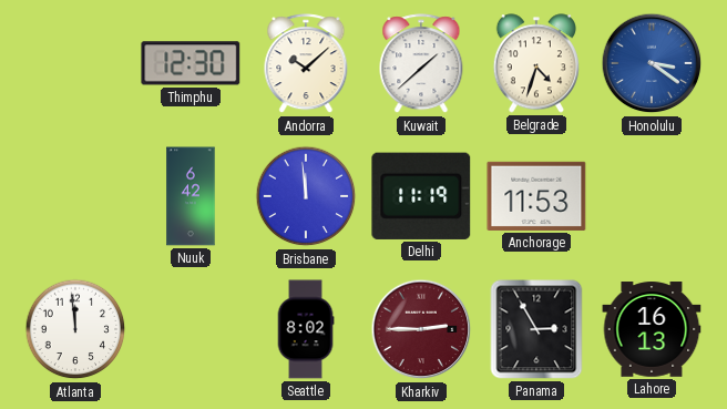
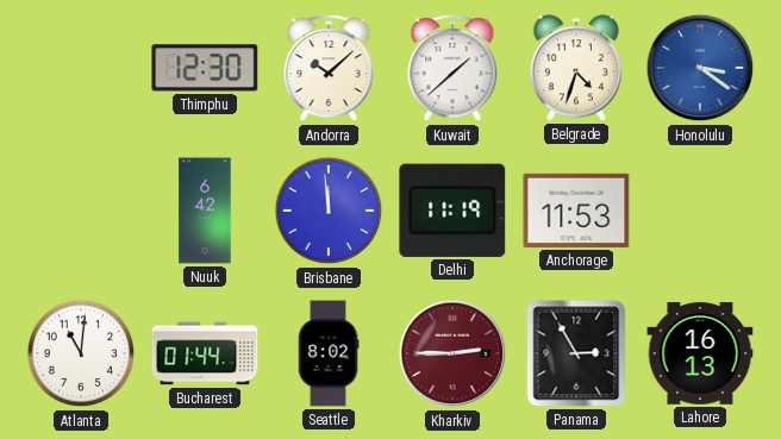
Atlanta: 11:59 -> 11:01
Bucharest: none -> 01:44
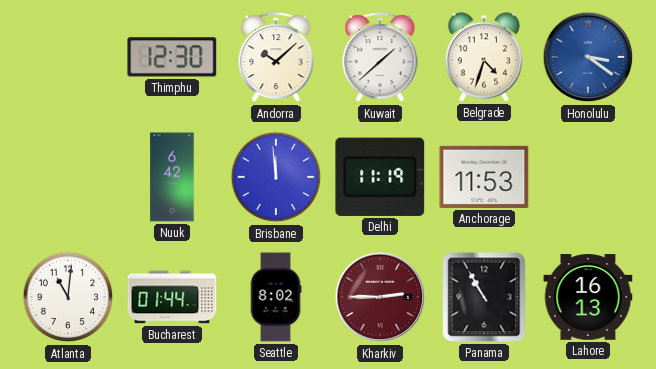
Panama: 2:55 -> 10:55
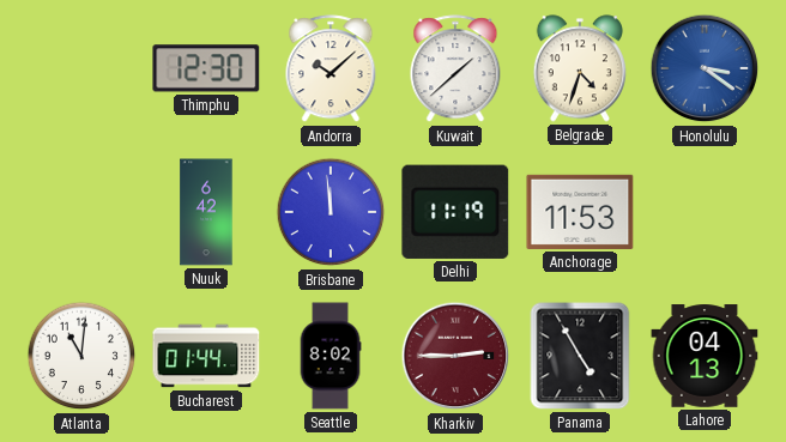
Panama: 10:55 -> 4:55
Lahore: 16:13 -> 04:13
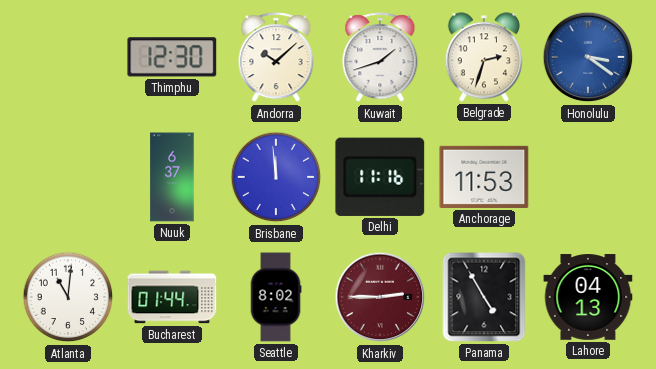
Kuwait: 1:38 -> 1:42
Belgrade: 4:33 -> 2:33
Nuuk: 6:42 -> 6:37
Delhi: 11:19 -> 11:16
